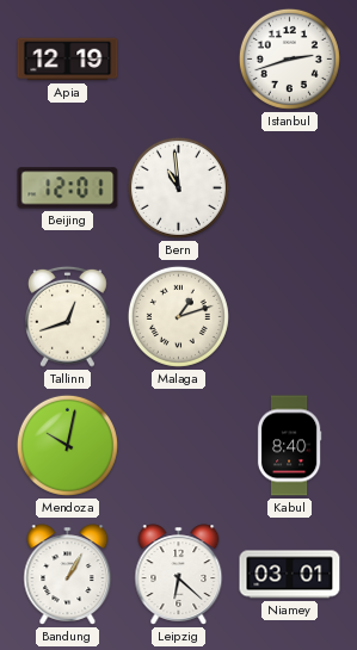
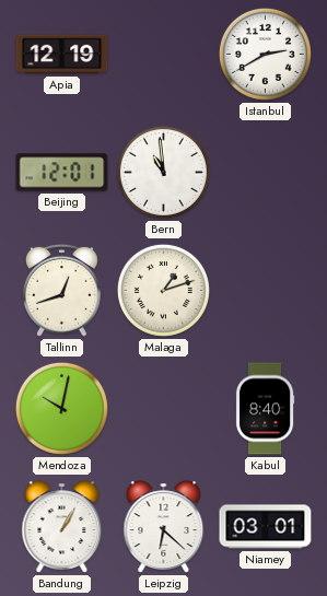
Istanbul: 2:42 -> 2:40
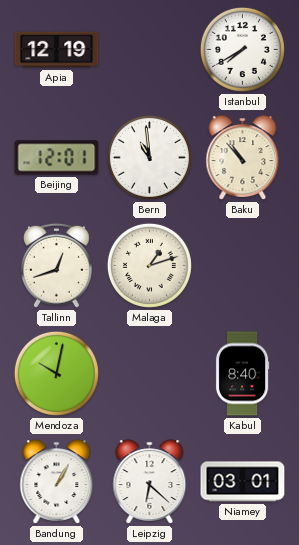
Istanbul: 2:40 -> 7:40
Baku: none -> 10:53
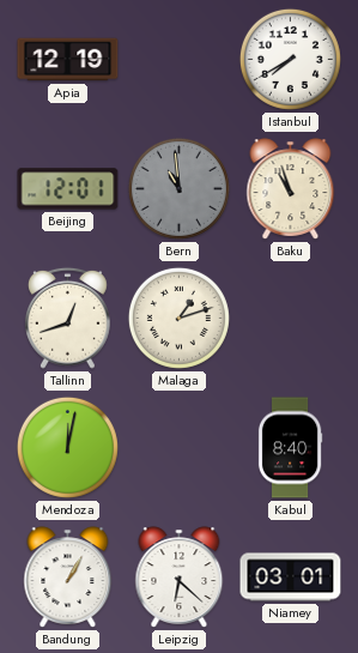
Bern dial: white -> grey
Baku: 10:53 -> 10:57
Mendoza: 10:02 -> 12:02
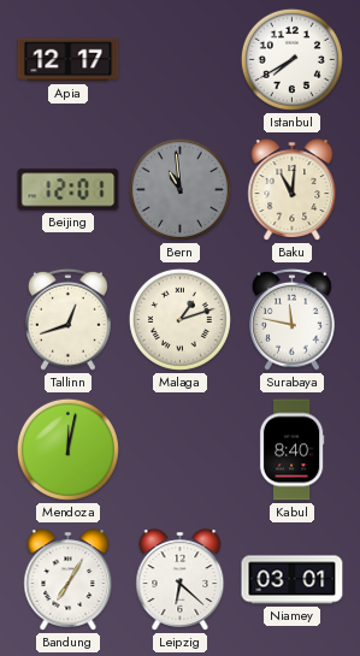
Apia: 12:19 -> 12:17
Baku: 10:57 -> 11:01
Surabaya: none -> 11:47
Bandung: 1:05 -> 7:05
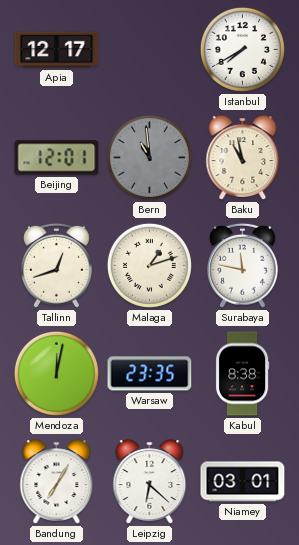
Baku: 11:01 -> 10:58
Warsaw: none -> 23:35
Kabul: 8:40 -> 8:38
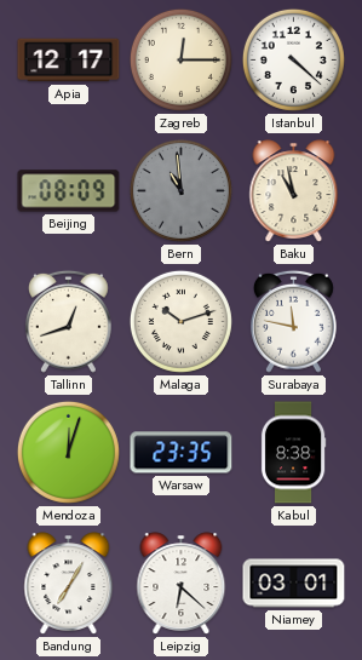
Zagreb: none -> 12:15
Istanbul: 7:40 -> 4:22
Beijing: 12:01 -> 08:09
Malaga: 1:12 -> 10:12
Mendoza: 12:02 -> 12:03
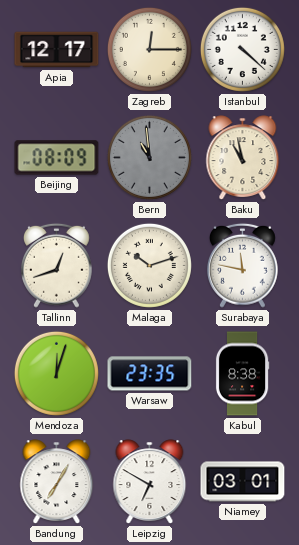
Leipzig: 6:22 -> 6:50
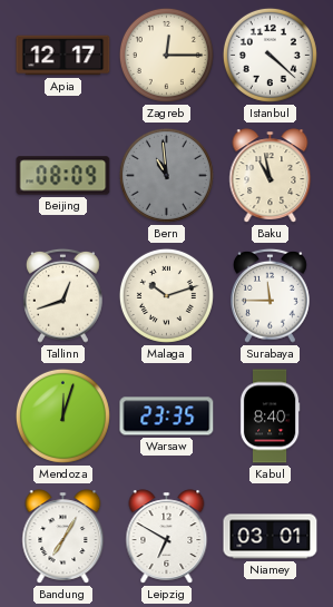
Surabaya: 11:47 -> 11:45
Kabul: 8:38 -> 8:40
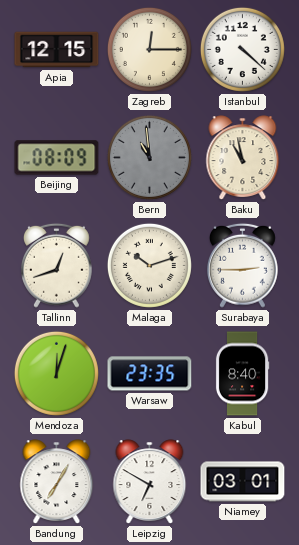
Apia: 12:17 -> 12:15
Surabaya: 11:45 -> 2:45
